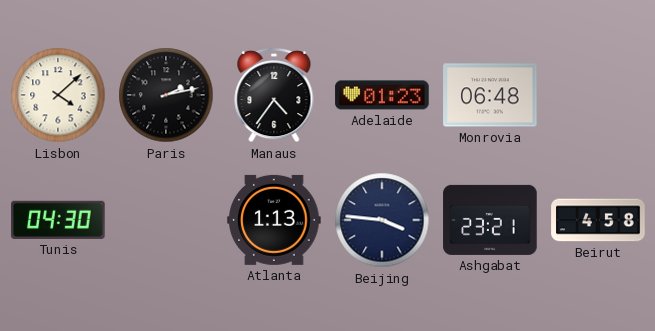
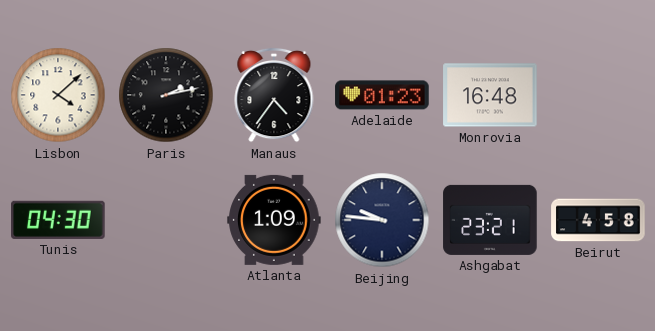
Monrovia: 06:48 -> 16:48
Atlanta: 1:13 -> 1:09
Beijing: 3:46 -> 9:46
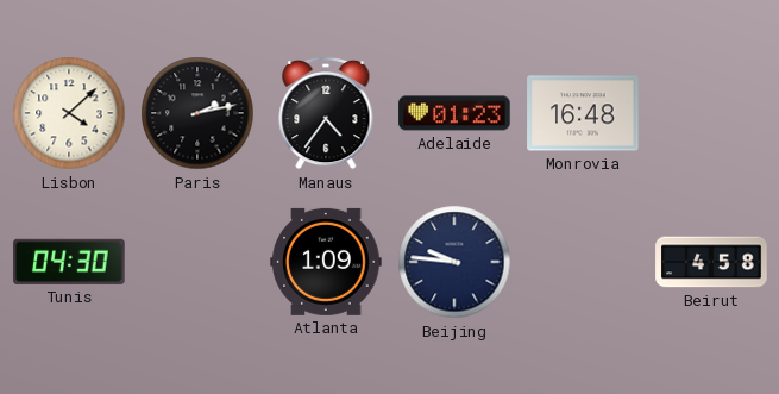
Ashgabat: 23:21 -> none
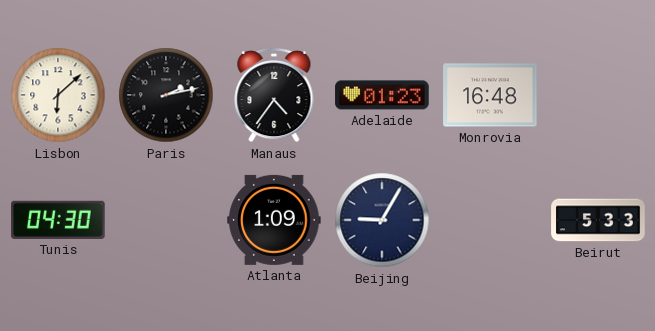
Lisbon: 4:08 -> 6:08
Beijing: 9:46 -> 9:05
Beirut: 4:58 -> 5:33
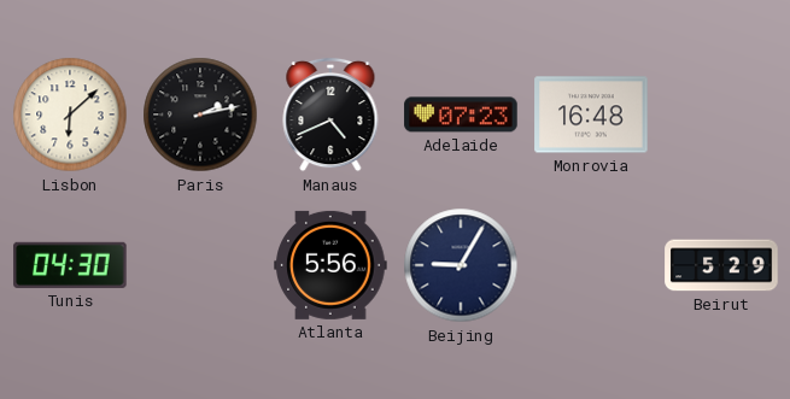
Manaus: 4:36 -> 4:41
Adelaide: 01:23 -> 07:23
Atlanta: 1:09 -> 5:56
Beirut: 5:33 -> 5:29
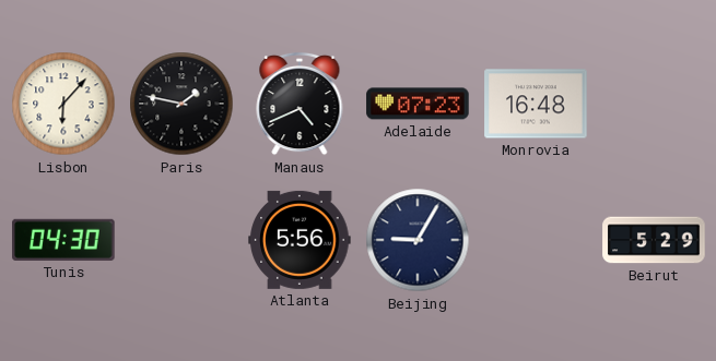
Lisbon: 6:08 -> 6:07
Paris: 2:13 -> 1:47
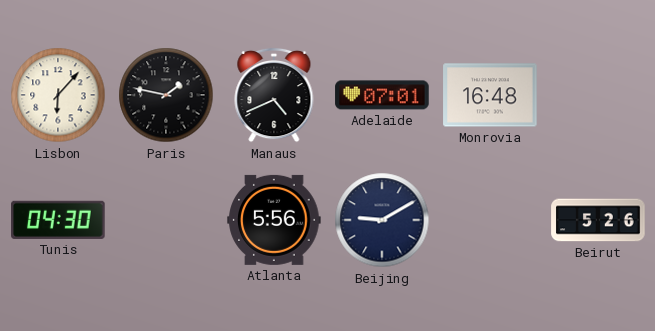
Adelaide: 07:23 -> 07:01
Beijing: 9:05 -> 9:10
Beirut: 5:29 -> 5:26
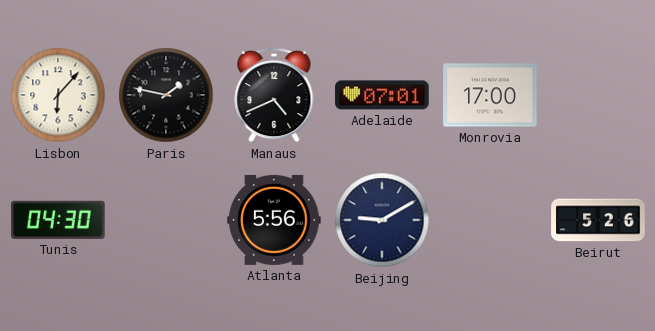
Monrovia: 16:48 -> 17:00
